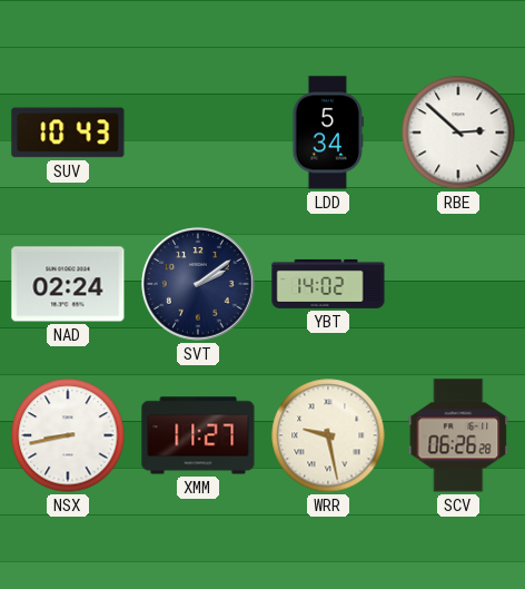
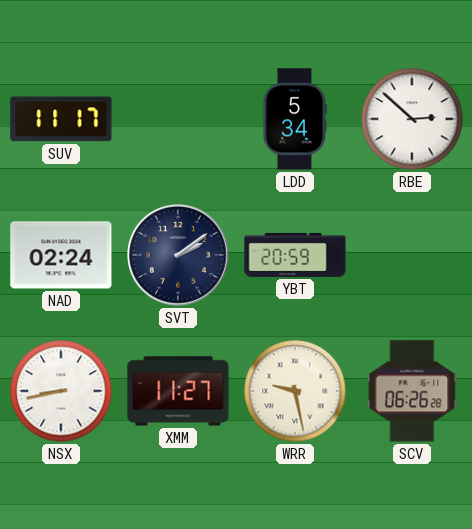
SUV: 10:43 -> 11:17
YBT: 14:02 -> 20:59
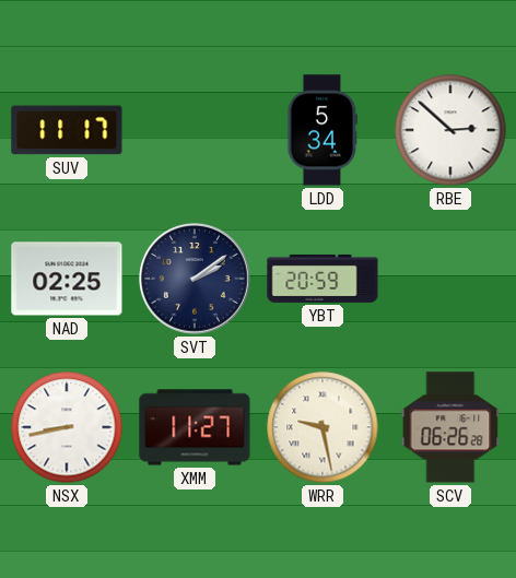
NAD: 02:24 -> 02:25
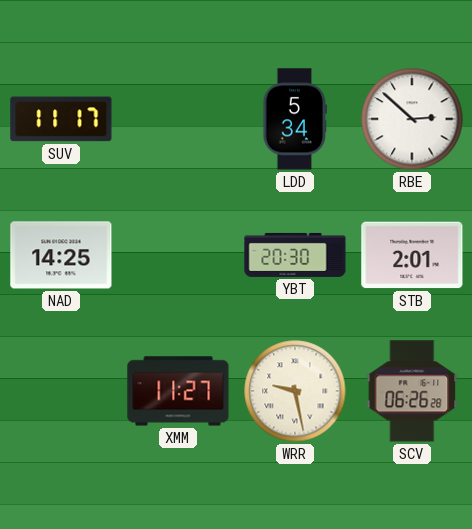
NAD: 02:25 -> 14:25
SVT: 2:09 -> none
YBT: 20:59 -> 20:30
STB: none -> 2:01
NSX: 8:43 -> none
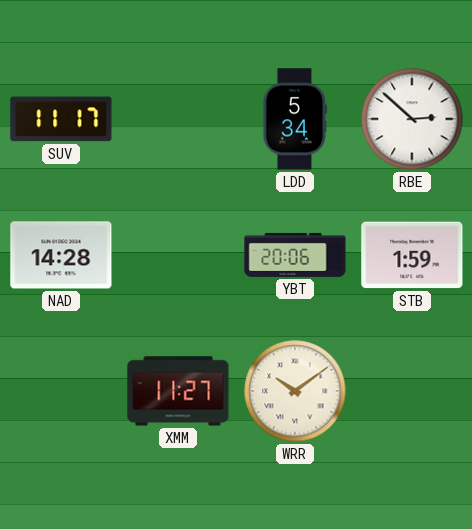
NAD: 14:25 -> 14:28
YBT: 20:30 -> 20:06
STB: 2:01 -> 1:59
WRR: 9:28 -> 10:09
SCV: 06:26 -> none
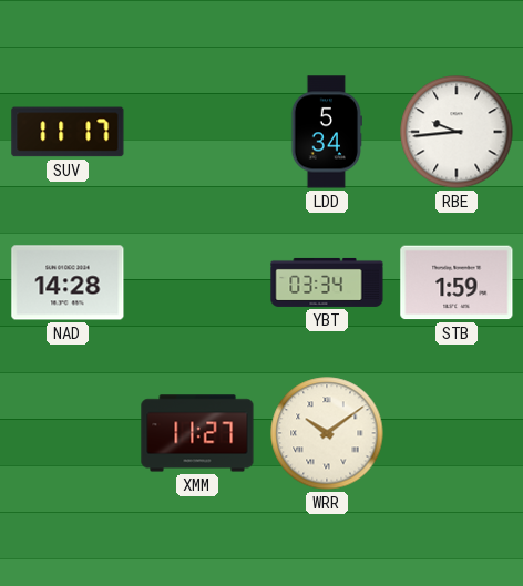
RBE: 2:52 -> 9:44
YBT: 20:06 -> 03:34
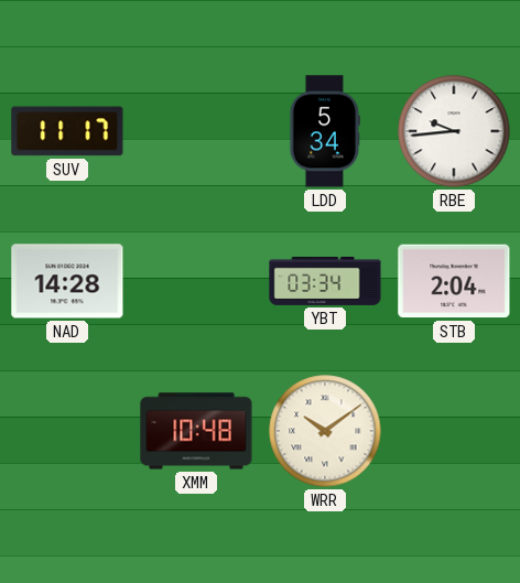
STB: 1:59 -> 2:04
XMM: 11:27 -> 10:48
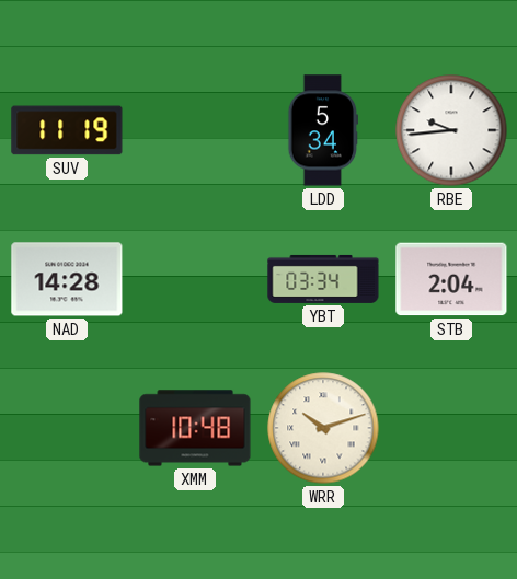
SUV: 11:17 -> 11:19
WRR: 10:09 -> 10:12
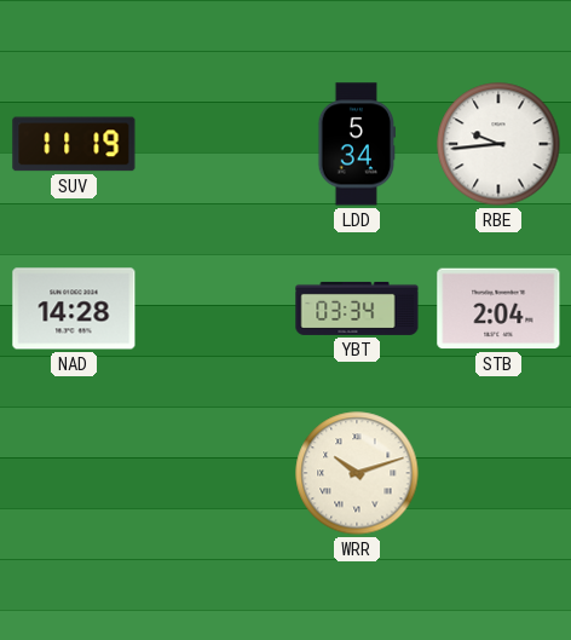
XMM: 10:48 -> none
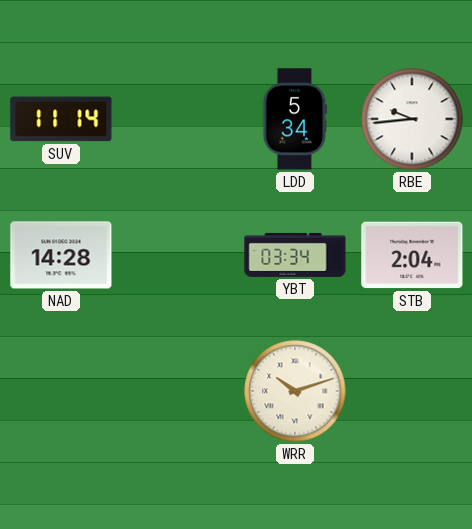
SUV: 11:19 -> 11:14
